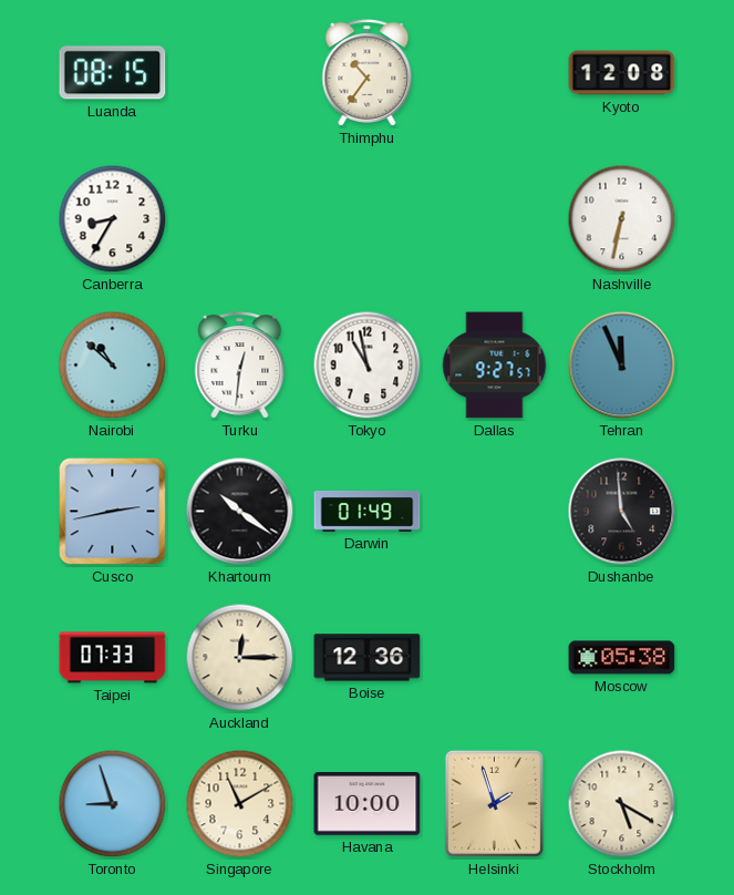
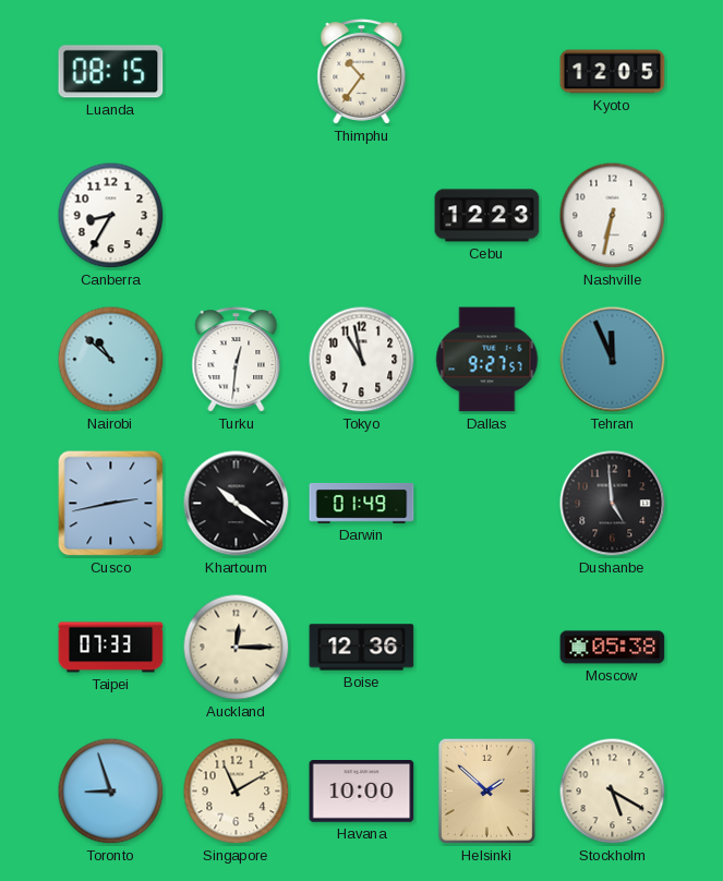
Kyoto: 12:08 -> 12:05
Cebu: none -> 12:23
Helsinki: 1:57 -> 1:52
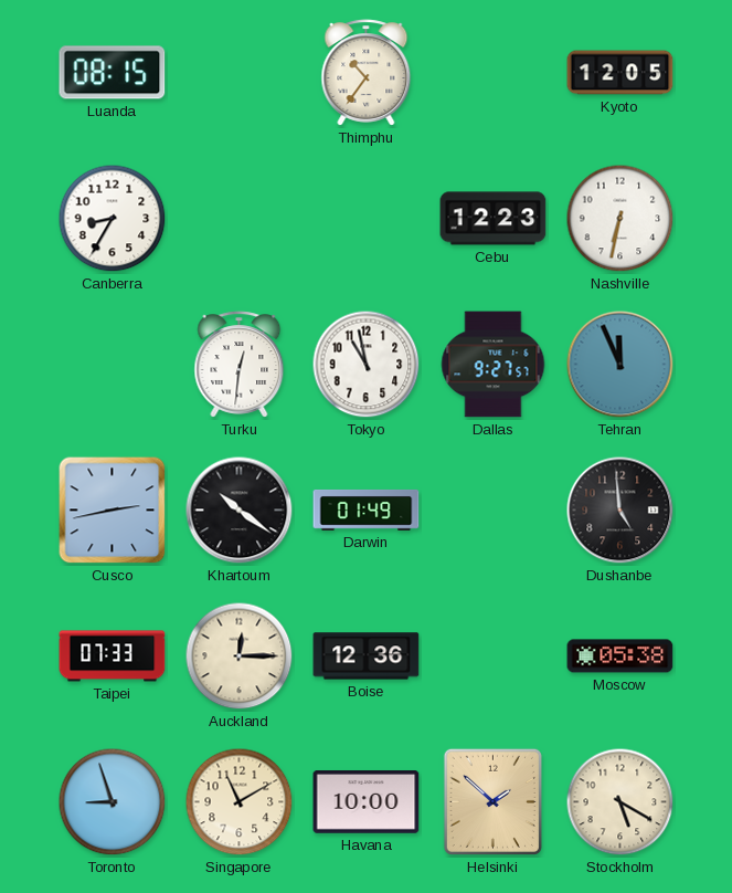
Nairobi: 10:52 -> none
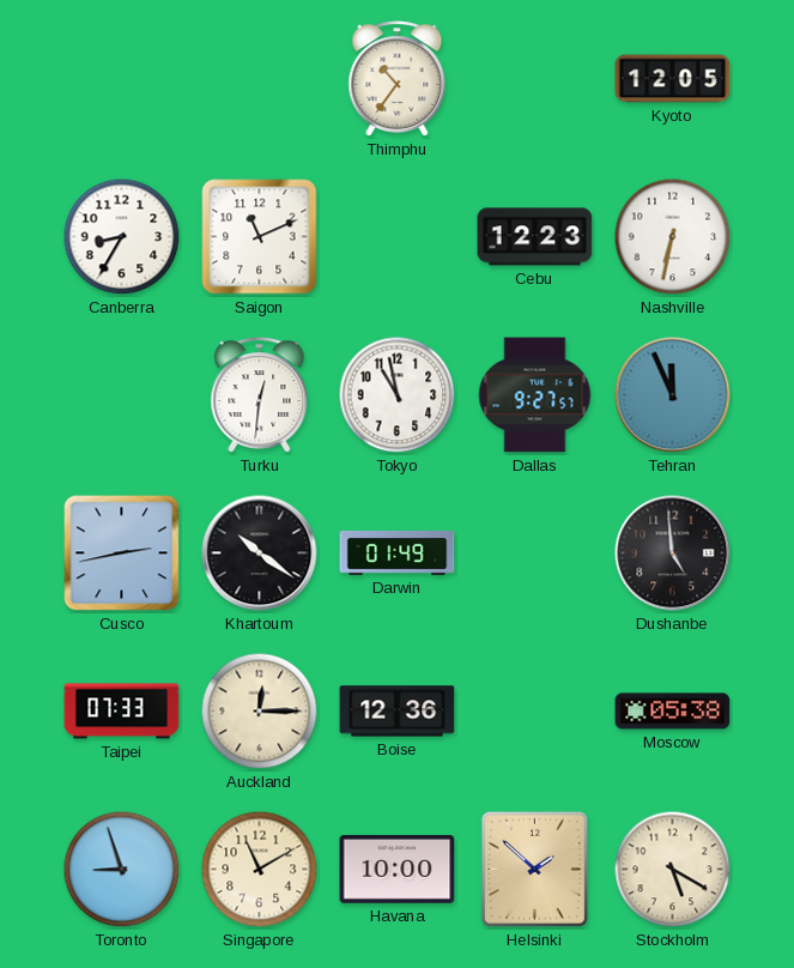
Luanda: 08:15 -> none
Saigon: none -> 11:11
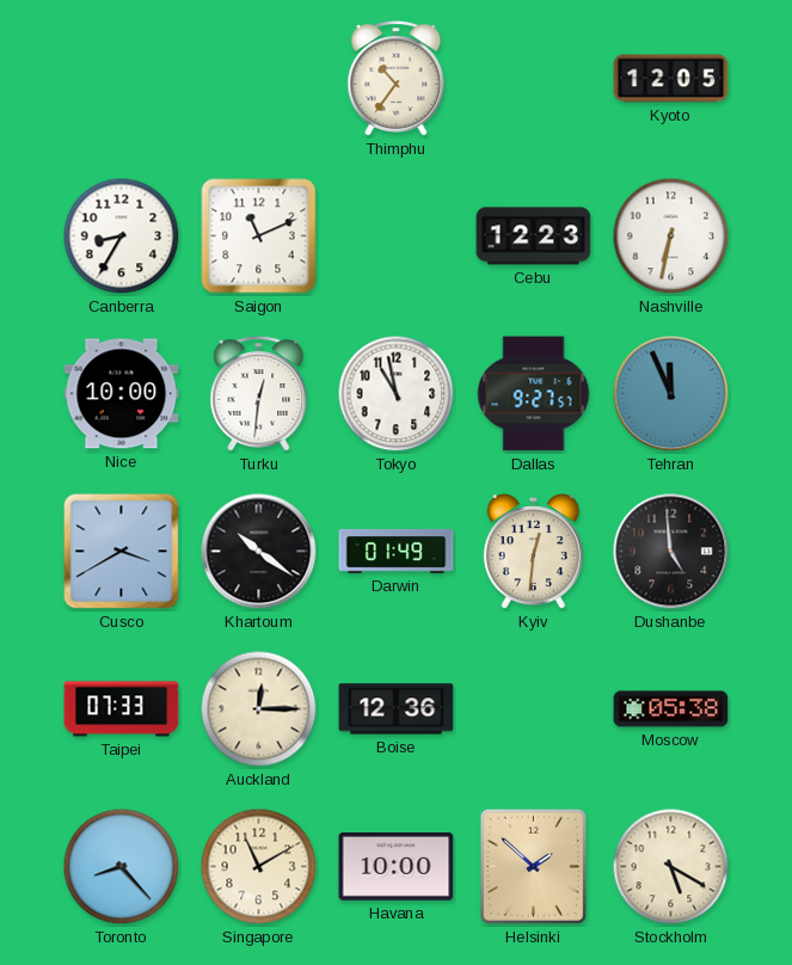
Nice: none -> 10:00
Cusco: 2:43 -> 3:40
Kyiv: none -> 12:31
Toronto: 8:57 -> 8:23
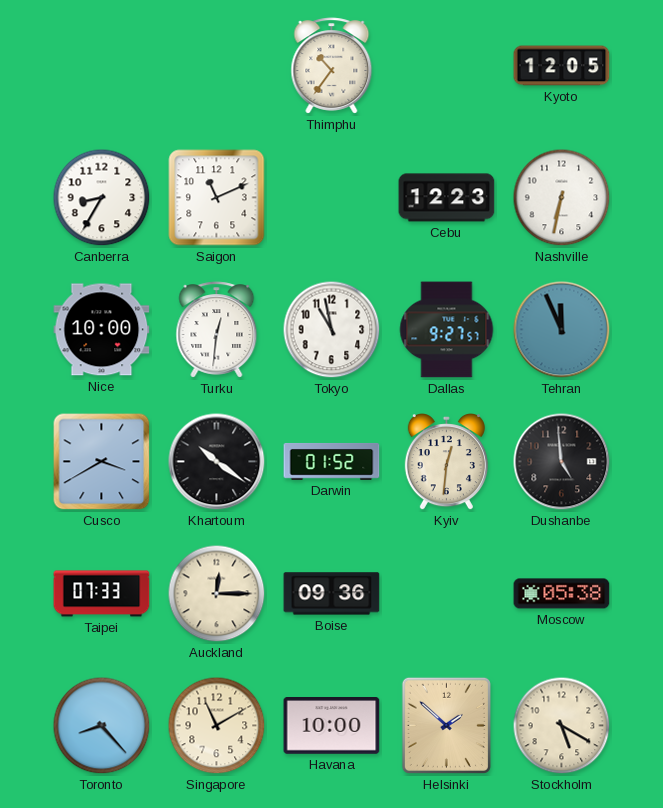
Darwin: 01:49 -> 01:52
Boise: 12:36 -> 09:36
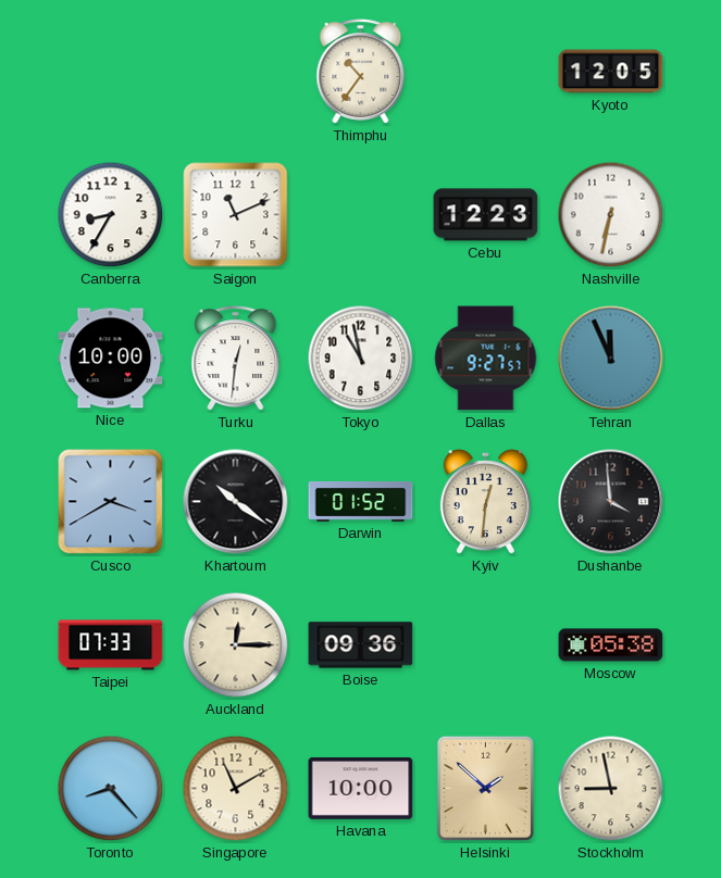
Dushanbe: 4:59 -> 3:59
Stockholm: 5:20 -> 8:58
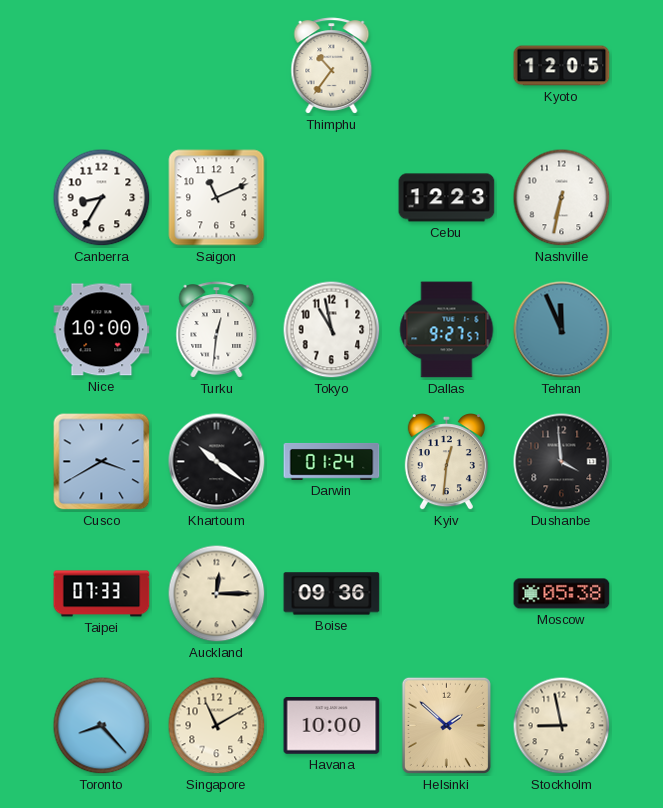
Darwin: 01:52 -> 01:24
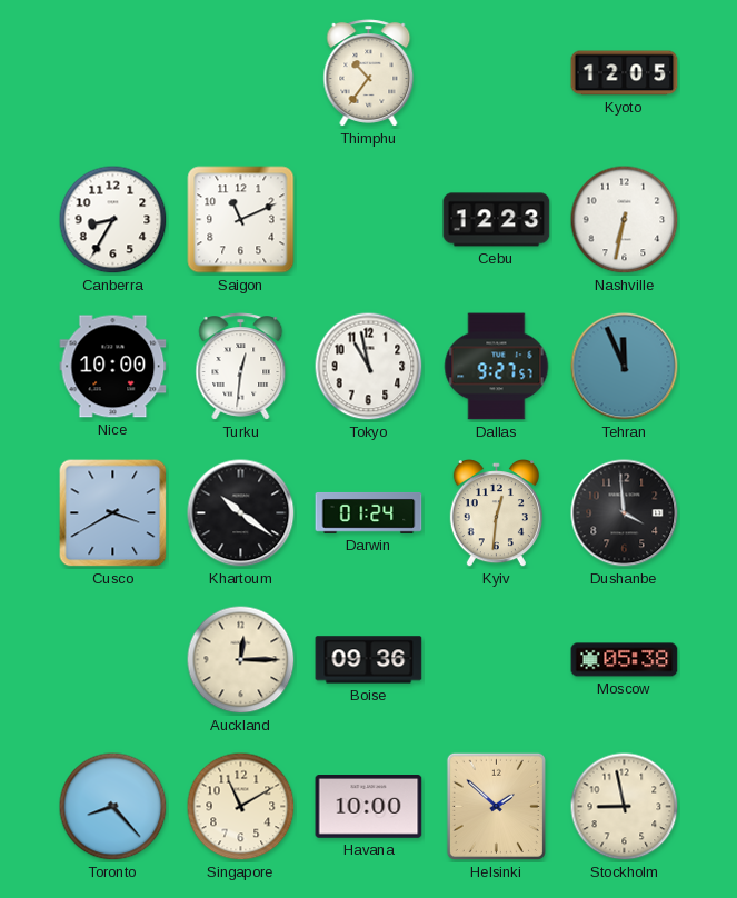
Taipei: 07:33 -> none
